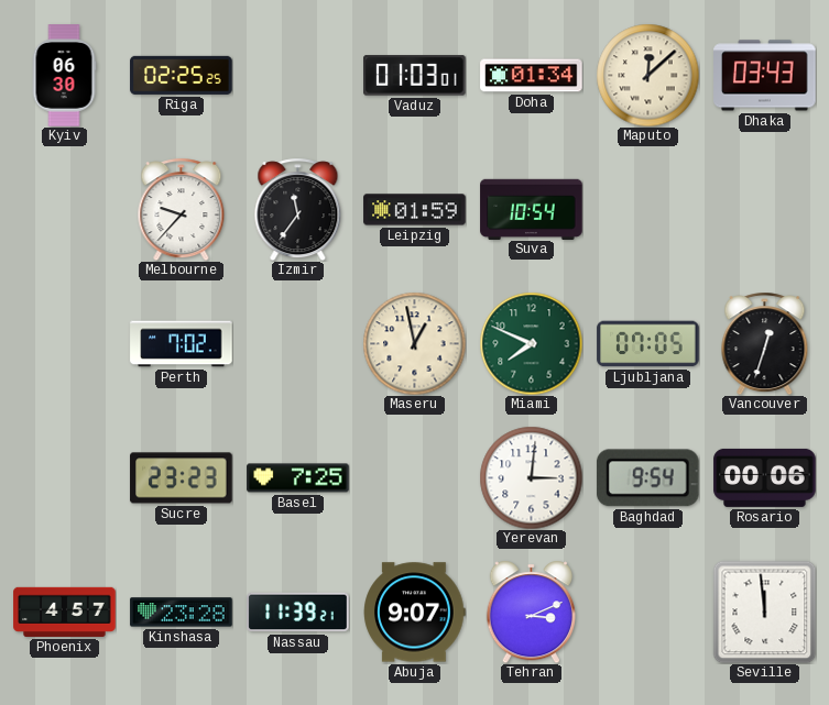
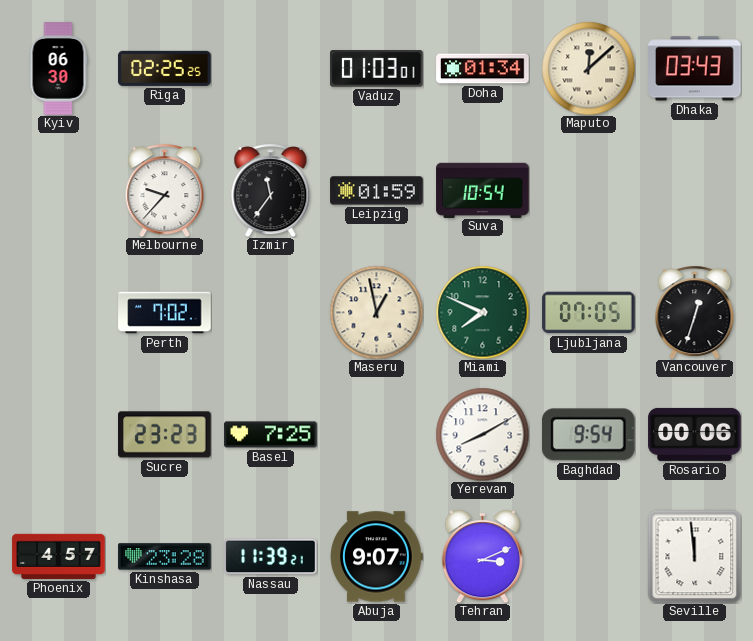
Yerevan: 3:01 -> 8:10
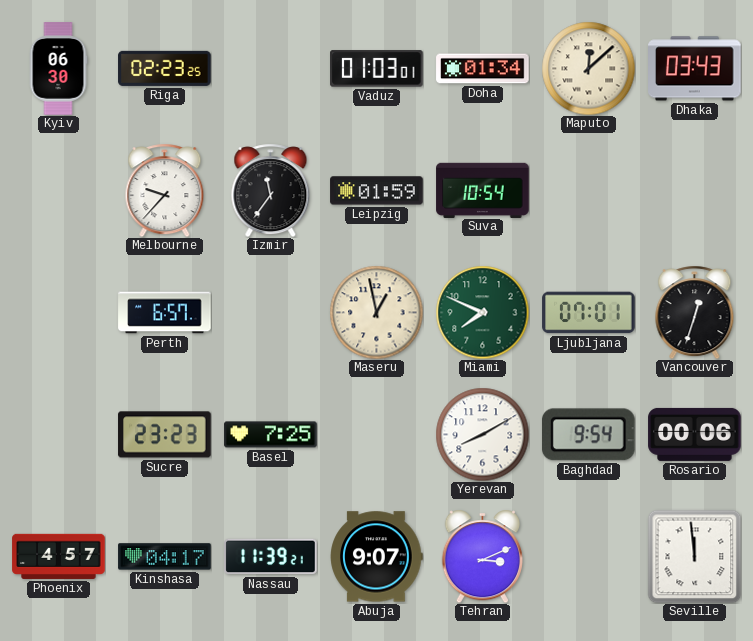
Riga: 02:25 -> 02:23
Perth: 7:02 -> 6:57
Ljubljana: 07:05 -> 07:01
Kinshasa: 23:28 -> 04:17
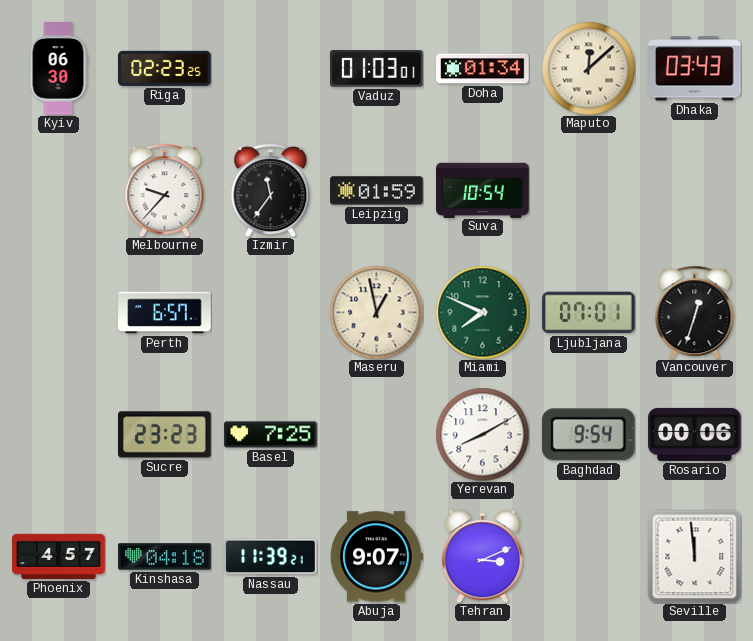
Kinshasa: 04:17 -> 04:18
